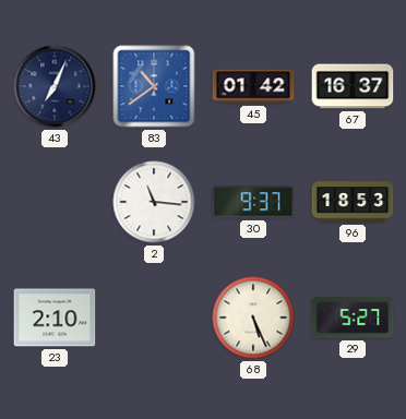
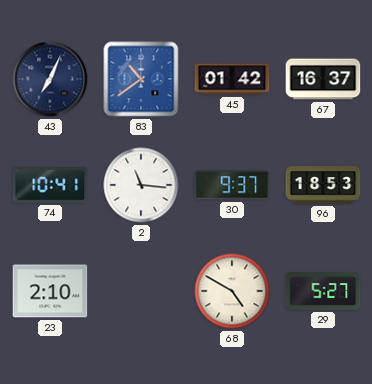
74: none -> 10:41
68: 5:26 -> 4:50
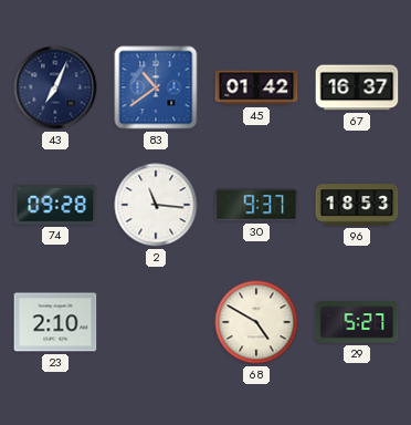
74: 10:41 -> 09:28
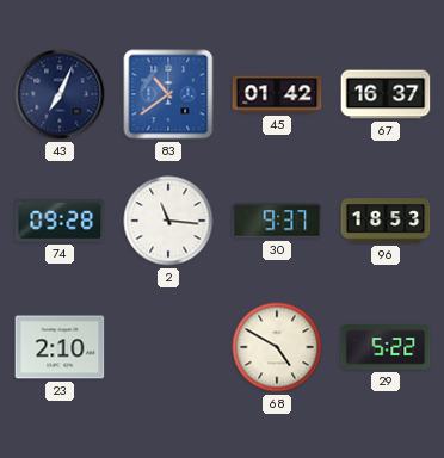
29: 5:27 -> 5:22
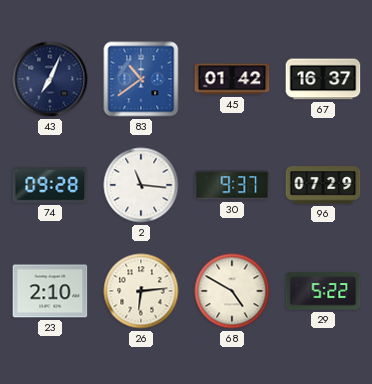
96: 18:53 -> 07:29
26: none -> 6:14
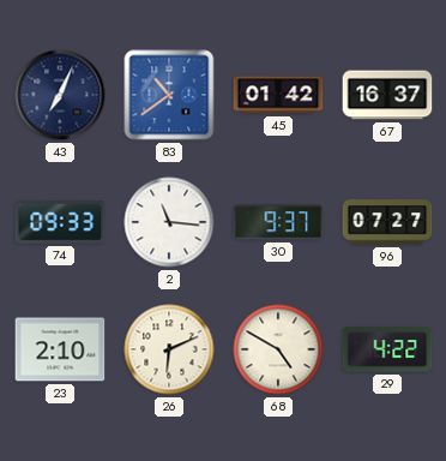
74: 09:28 -> 09:33
96: 07:29 -> 07:27
26: 6:14 -> 6:11
29: 5:22 -> 4:22
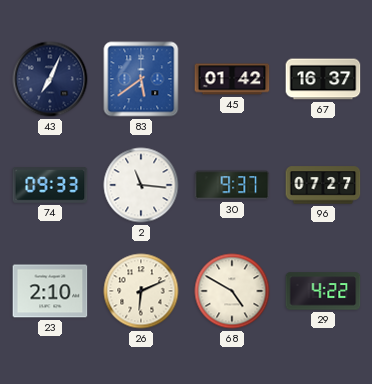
83: 10:39 -> 5:39
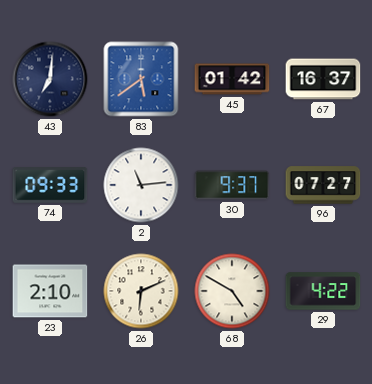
43: 7:04 -> 7:01
2: 11:16 -> 11:14
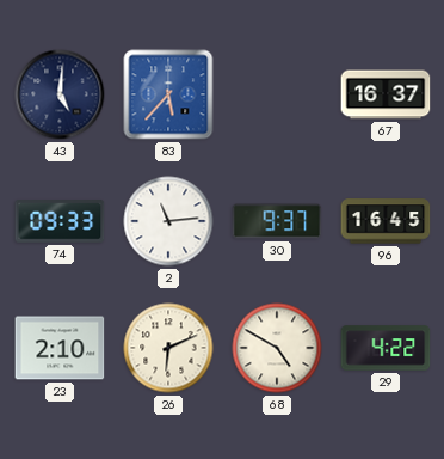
43: 7:01 -> 5:01
83: 5:39 -> 5:37
45: 01:42 -> none
96: 07:27 -> 16:45
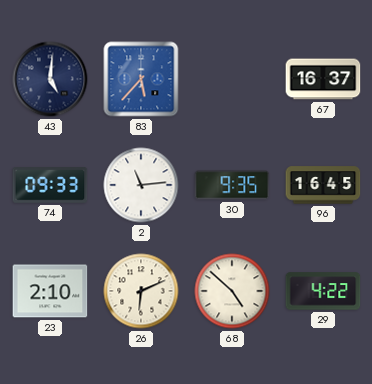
30: 9:37 -> 9:35
68: 4:50 -> 4:52
